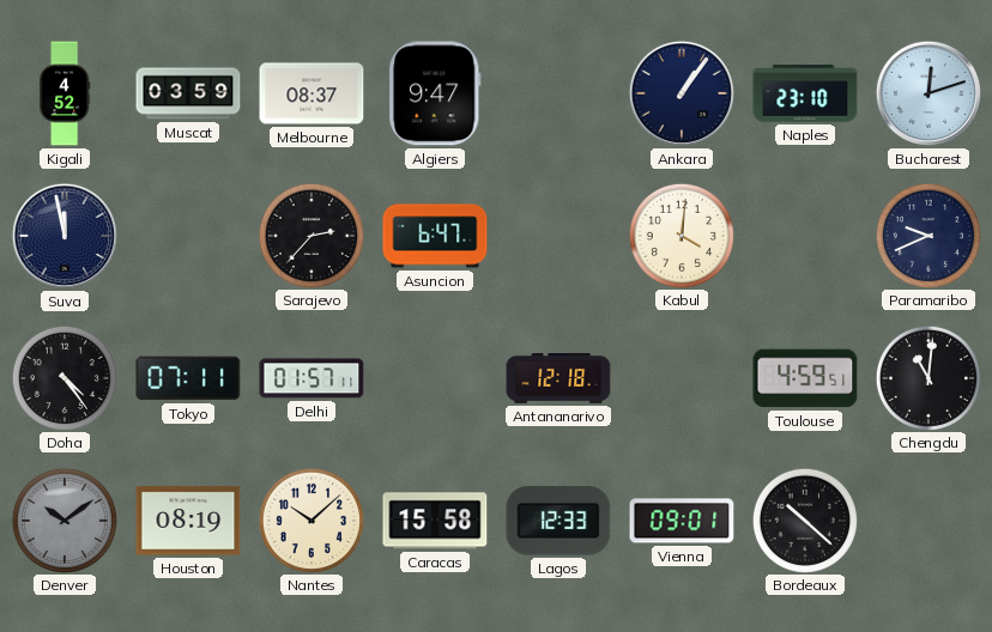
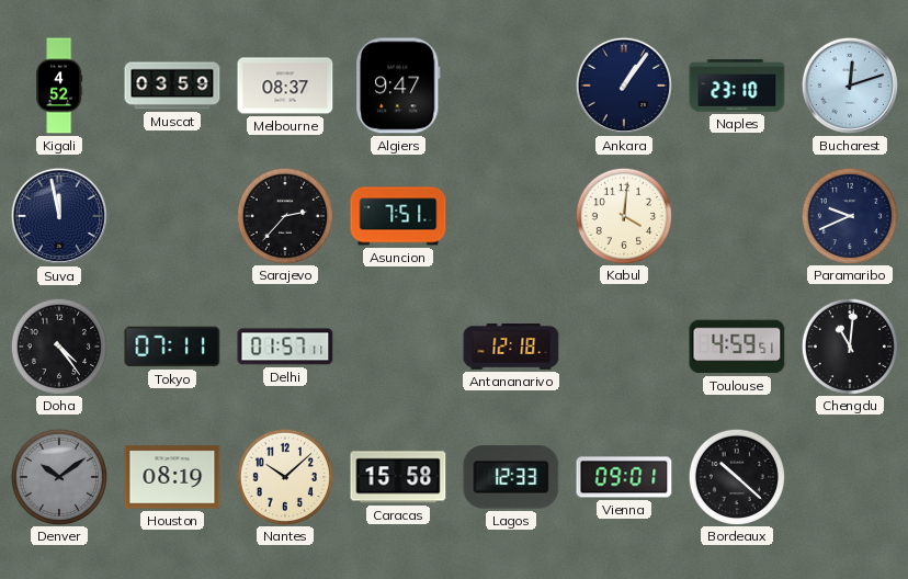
Asuncion: 6:47 -> 7:51
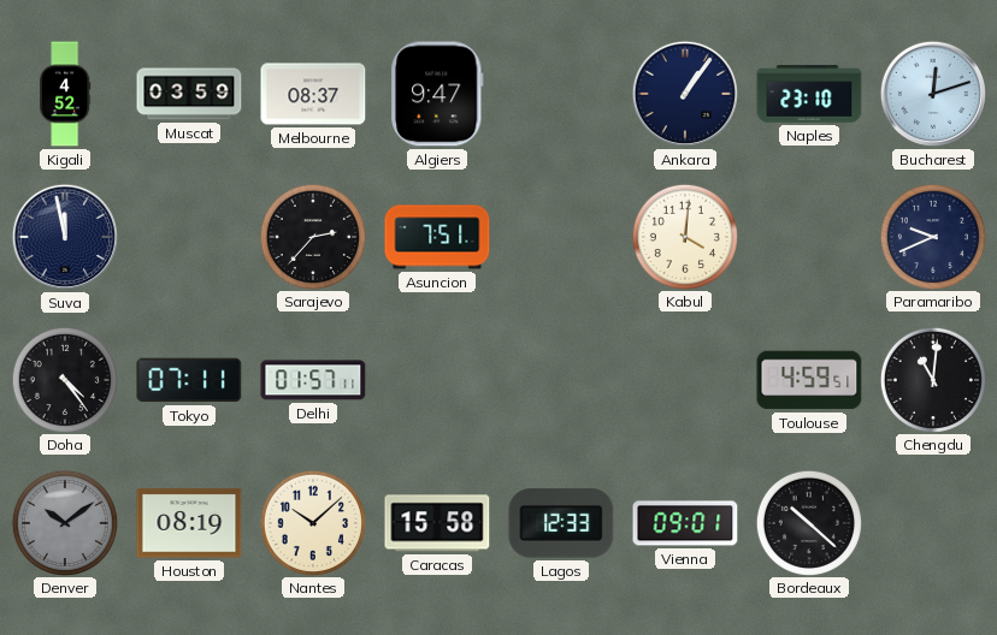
Antananarivo: 12:18 -> none
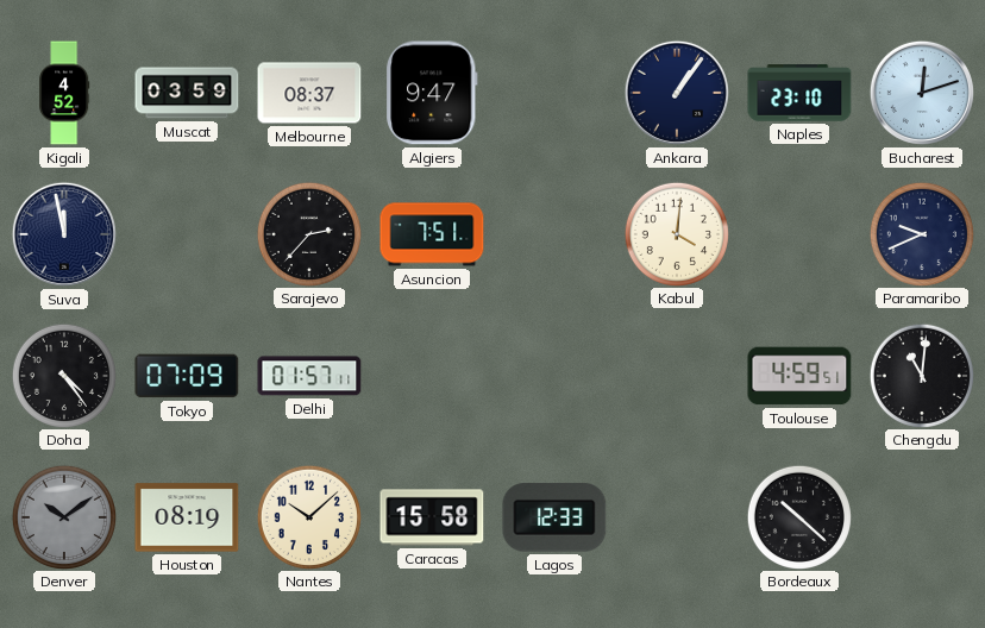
Tokyo: 07:11 -> 07:09
Vienna: 09:01 -> none
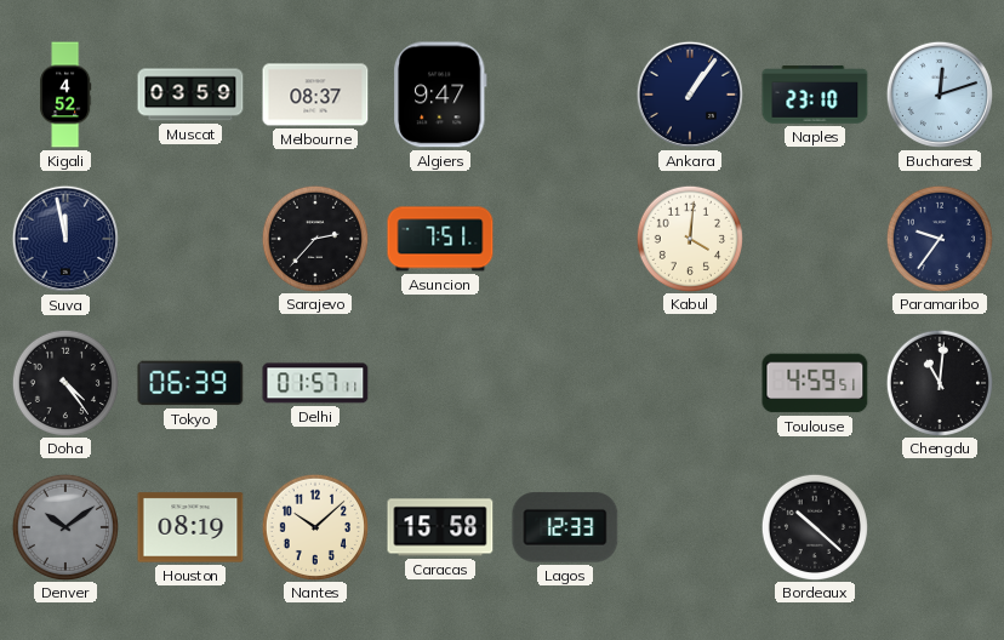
Paramaribo: 9:41 -> 9:36
Tokyo: 07:09 -> 06:39
